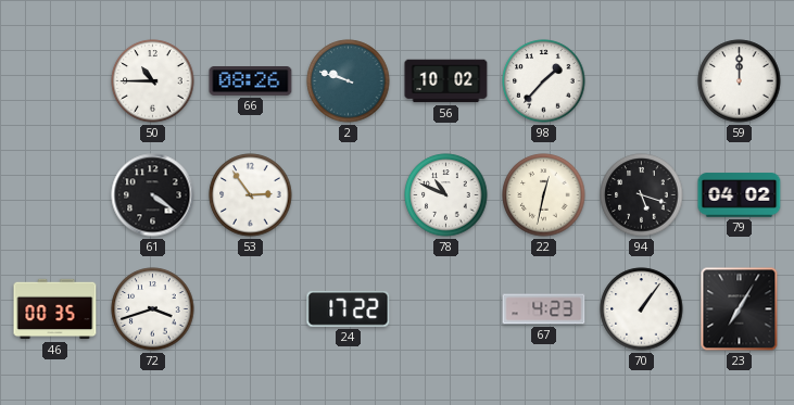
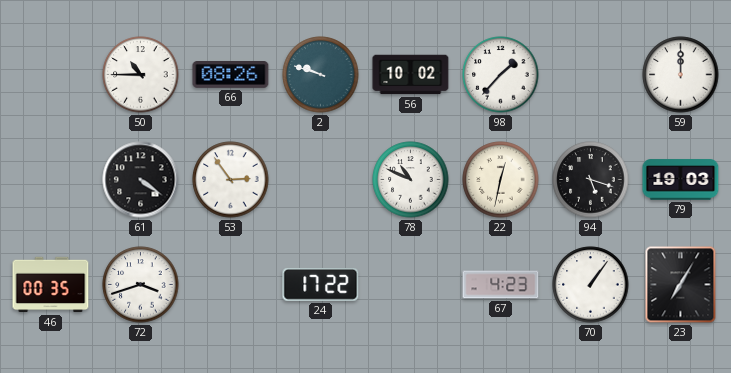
79: 04:02 -> 19:03
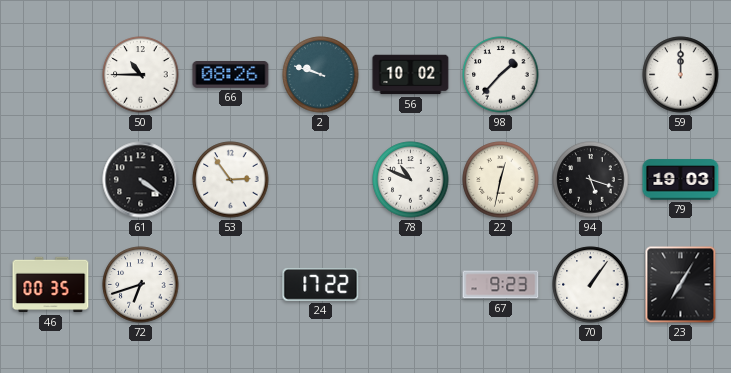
72: 3:42 -> 6:42
67: 4:23 -> 9:23
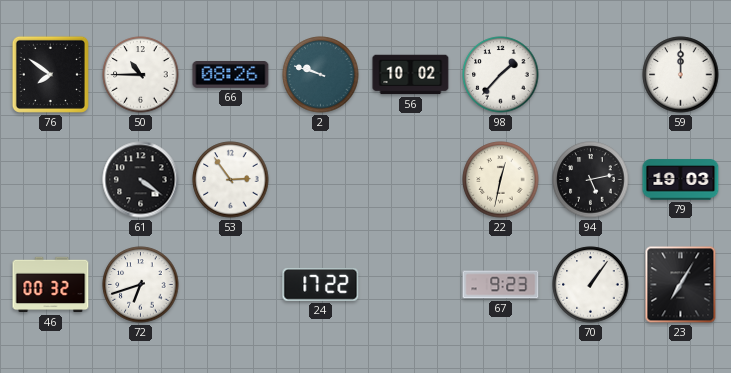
76: none -> 7:51
78: 10:49 -> none
94: 5:18 -> 5:13
46: 00:35 -> 00:32
